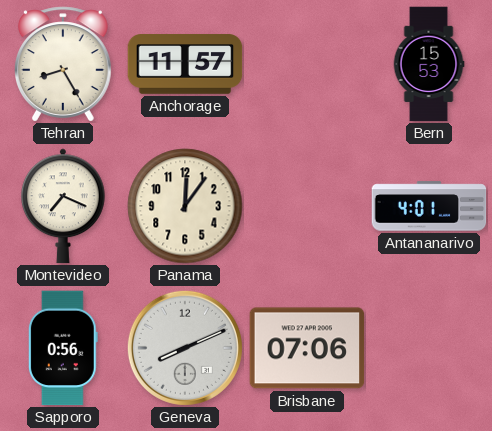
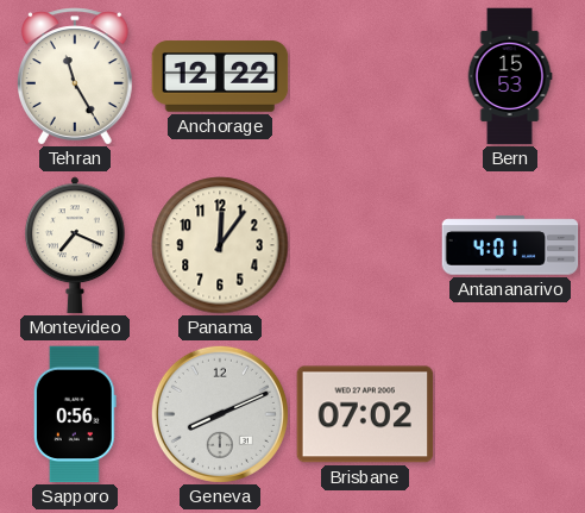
Tehran: 8:25 -> 11:25
Anchorage: 11:57 -> 12:22
Brisbane: 07:06 -> 07:02
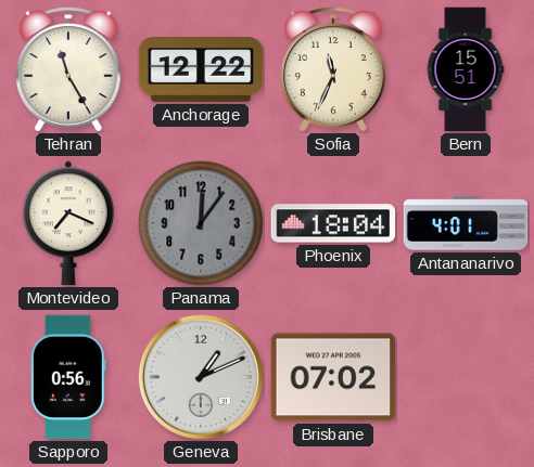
Sofia: none -> 11:34
Bern: 15:53 -> 15:51
Panama dial: cream -> grey
Phoenix: none -> 18:04
Geneva: 8:11 -> 1:11
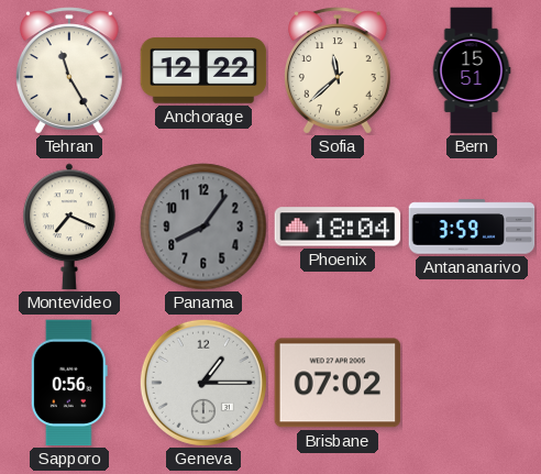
Sofia: 11:34 -> 11:38
Panama: 12:06 -> 8:06
Antananarivo: 4:01 -> 3:59
Geneva: 1:11 -> 1:15
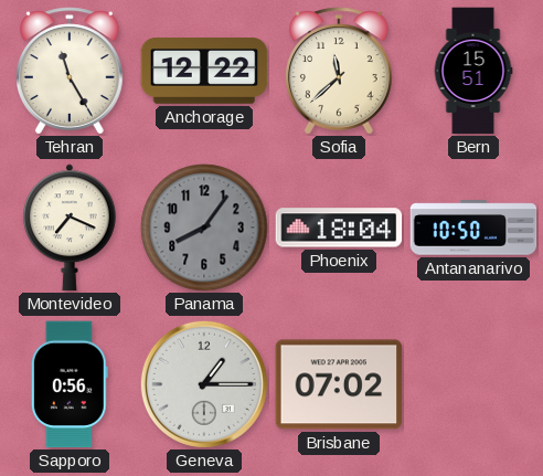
Antananarivo: 3:59 -> 10:50
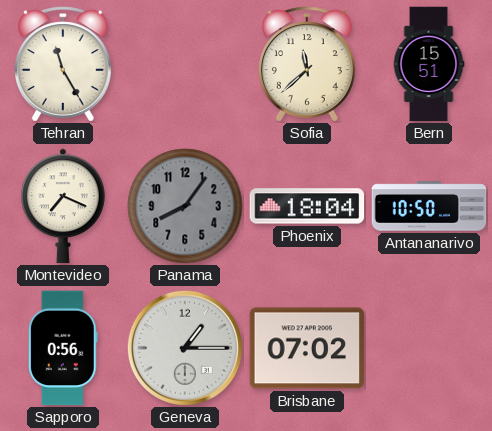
Anchorage: 12:22 -> none
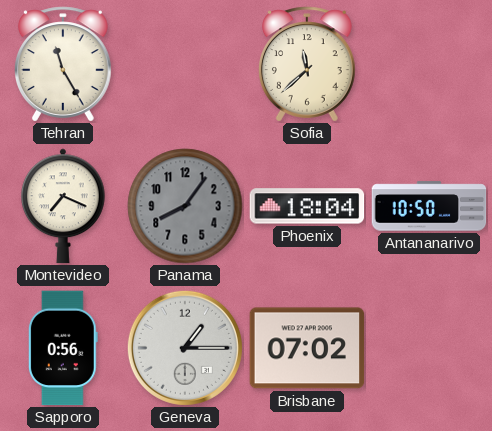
Bern: 15:51 -> none
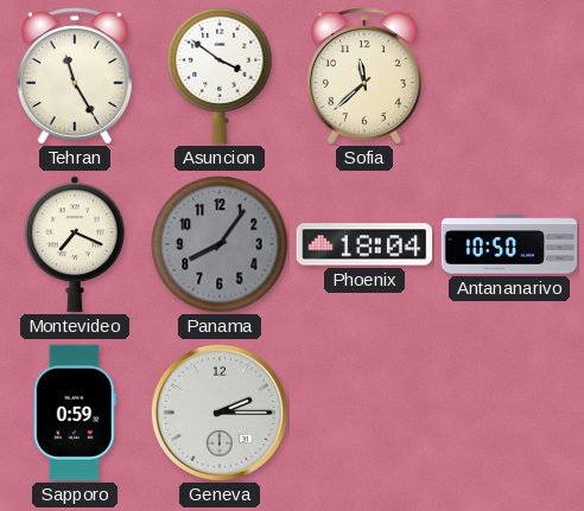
Asuncion: none -> 3:51
Sapporo: 0:56 -> 0:59
Geneva: 1:15 -> 2:15
Brisbane: 07:02 -> none
